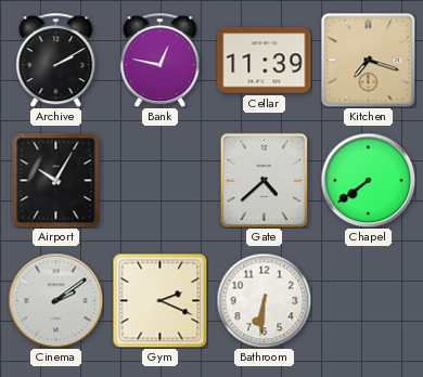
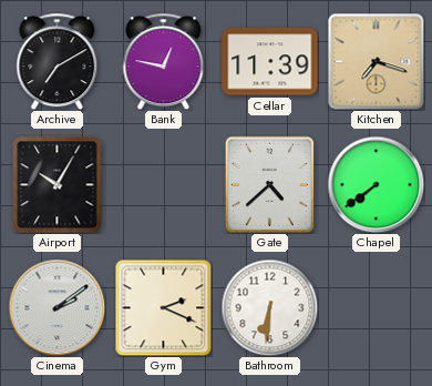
Archive: 2:10 -> 7:10
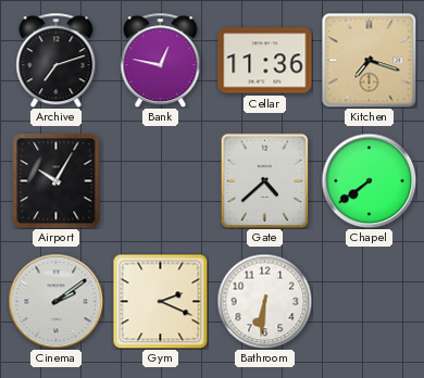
Archive: 7:10 -> 7:12
Cellar: 11:39 -> 11:36
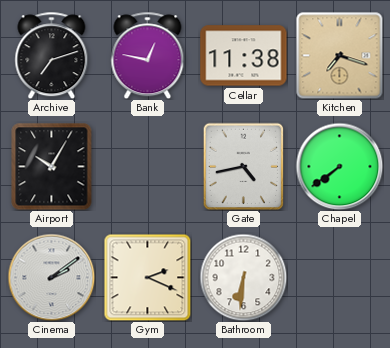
Cellar: 11:36 -> 11:38
Gate: 4:38 -> 4:43
